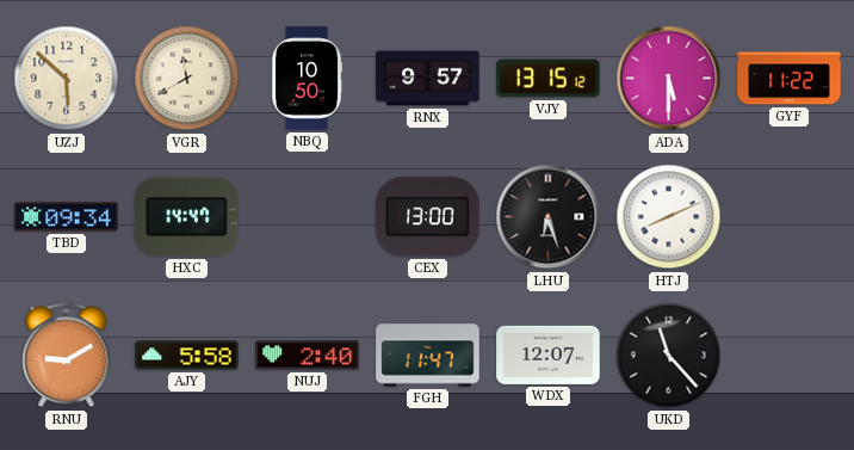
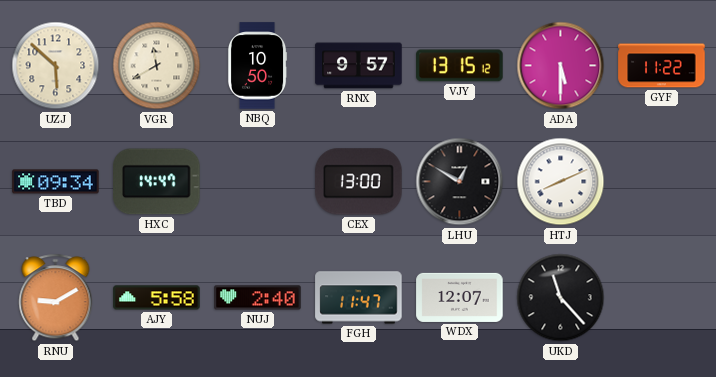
LHU: 6:27 -> 12:50
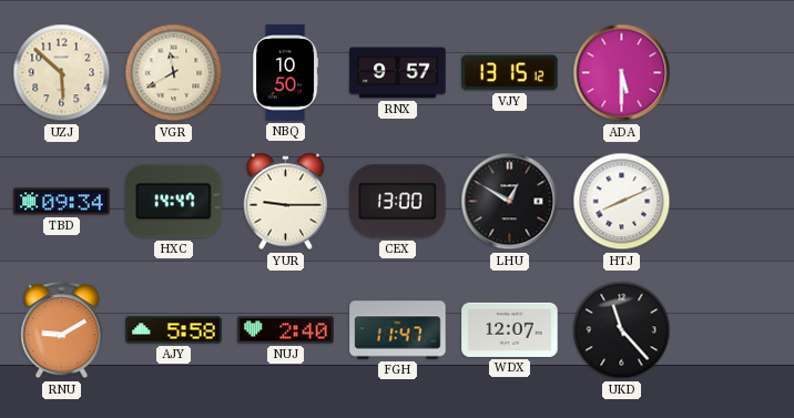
GYF: 11:22 -> none
YUR: none -> 9:15
